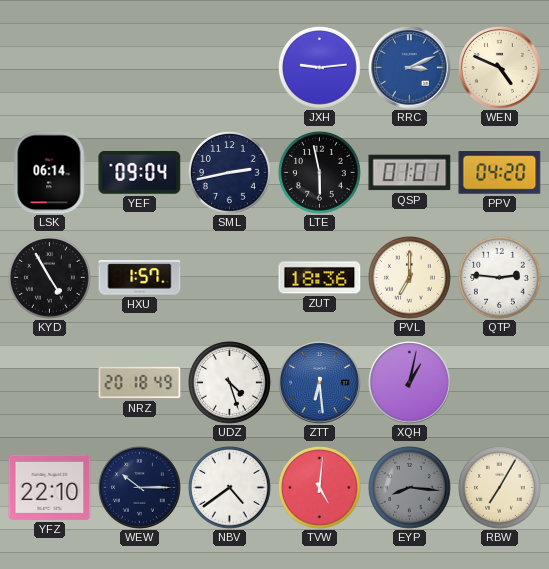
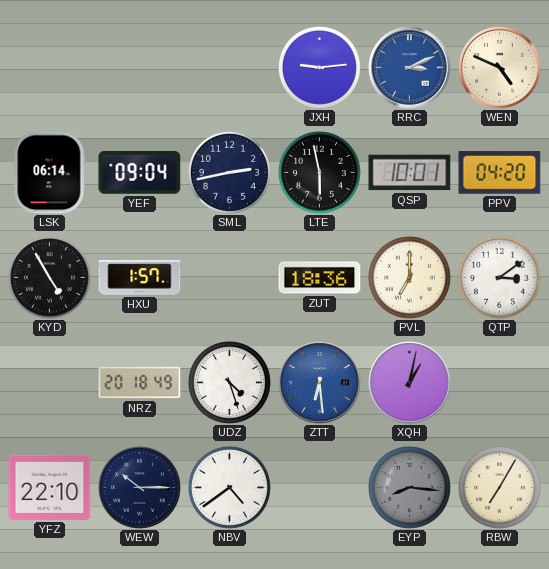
QSP: 01:01 -> 10:01
QTP: 2:46 -> 3:09
TVW: 5:01 -> none
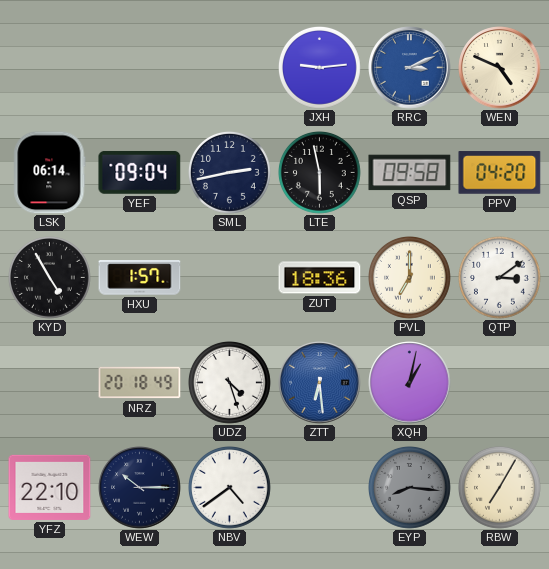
QSP: 10:01 -> 09:58
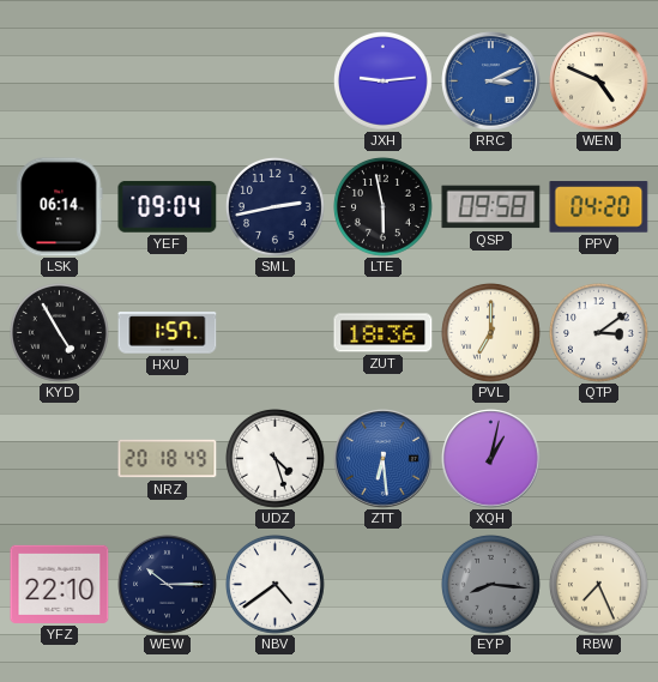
RBW: 7:05 -> 7:26
